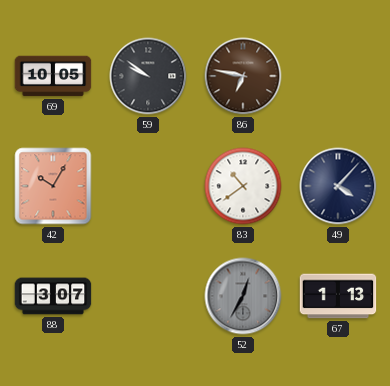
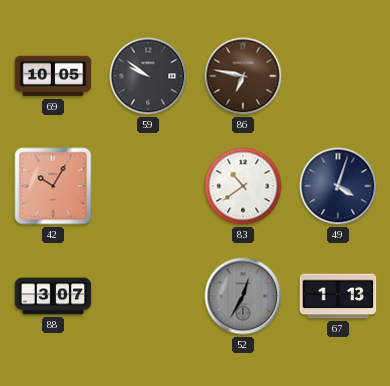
49: 4:07 -> 4:03
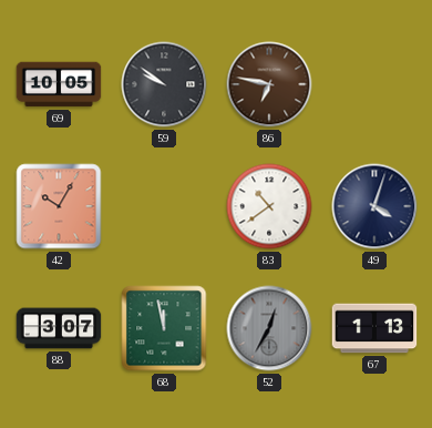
68: none -> 11:58
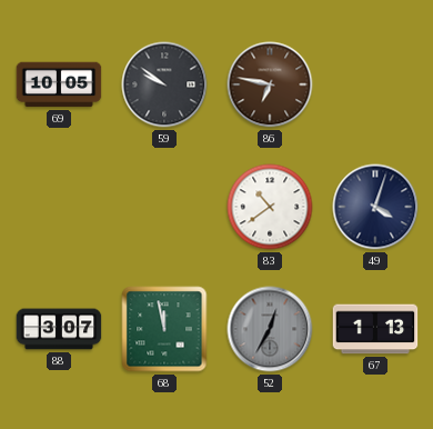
42: 10:05 -> none
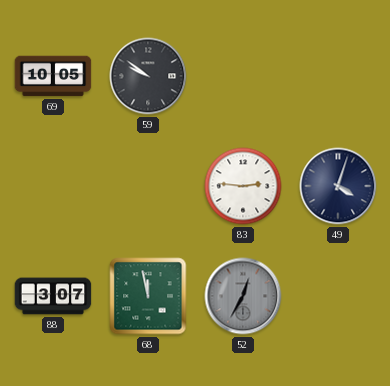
86: 6:47 -> none
83: 10:39 -> 2:46
67: 1:13 -> none
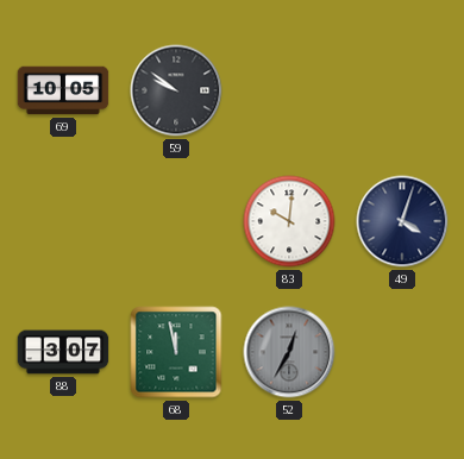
83: 2:46 -> 10:01
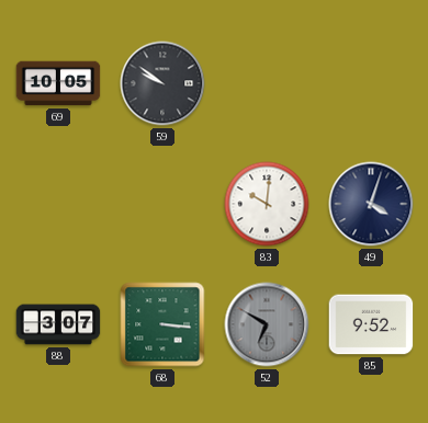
68: 11:58 -> 3:16
52: 12:35 -> 6:50
85: none -> 9:52
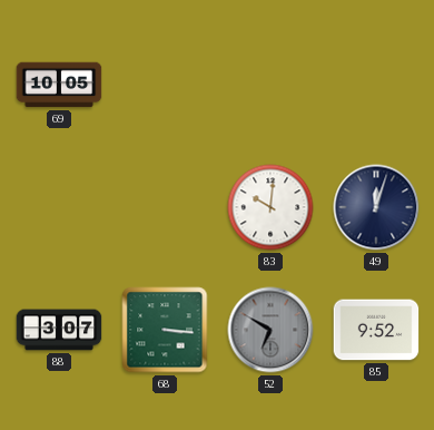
59: 9:51 -> none
49: 4:03 -> 12:03
